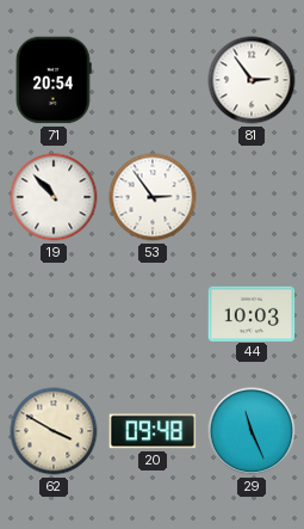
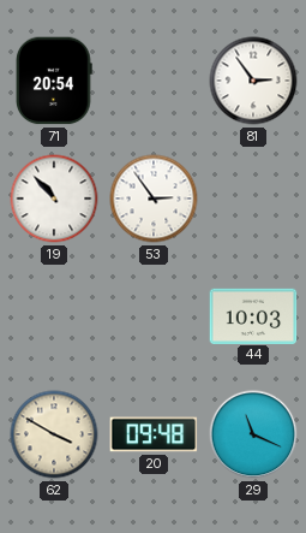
29: 11:26 -> 11:19
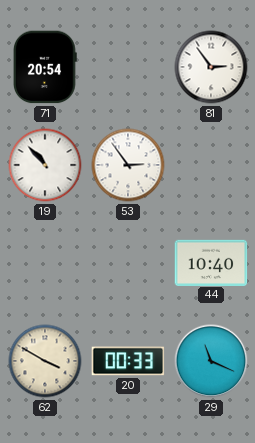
44: 10:03 -> 10:40
20: 09:48 -> 00:33
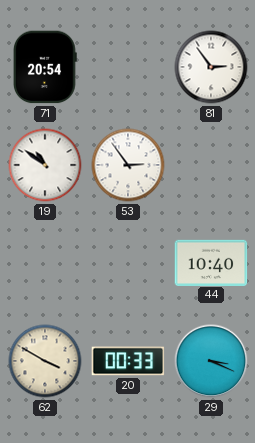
19: 10:53 -> 10:51
29: 11:19 -> 3:19
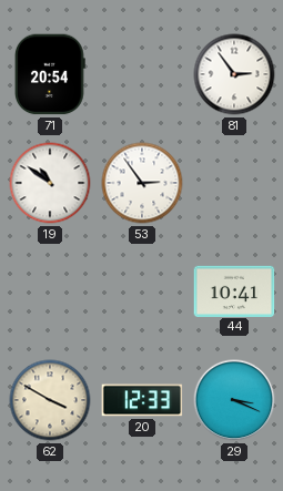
44: 10:40 -> 10:41
20: 00:33 -> 12:33
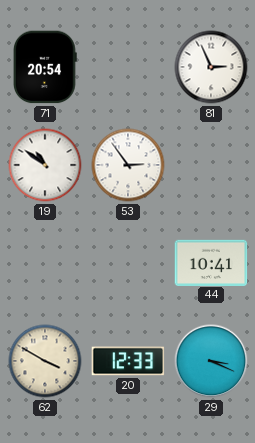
81: 2:54 -> 2:56
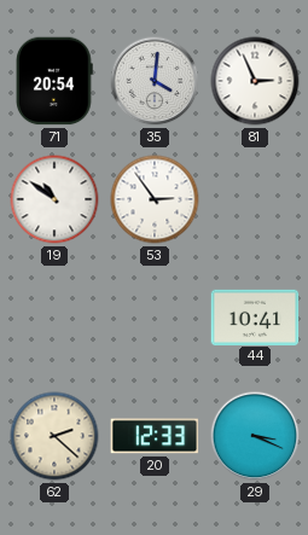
35: none -> 4:01
62: 3:50 -> 2:22
